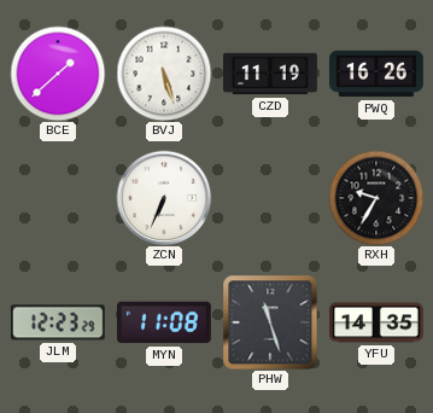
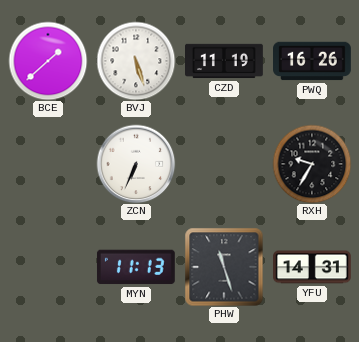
JLM: 12:23 -> none
MYN: 11:08 -> 11:13
YFU: 14:35 -> 14:31
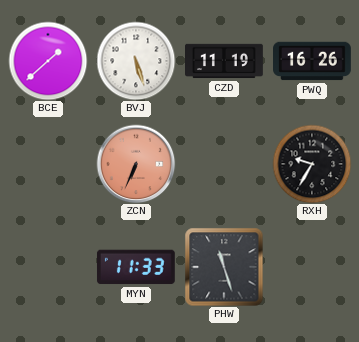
ZCN dial: white -> salmon
MYN: 11:13 -> 11:33
YFU: 14:31 -> none
